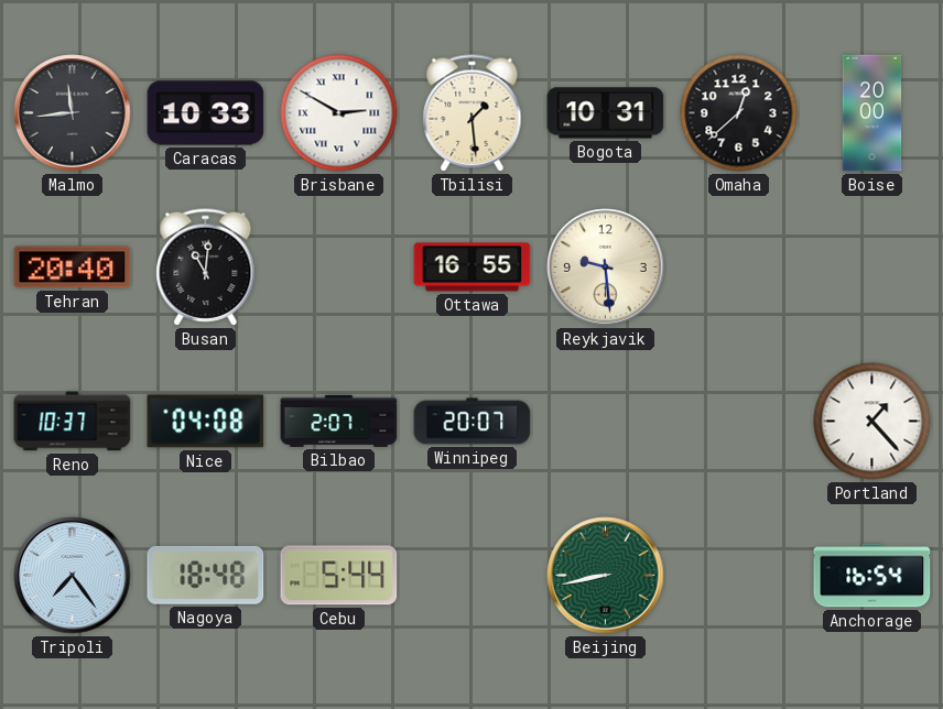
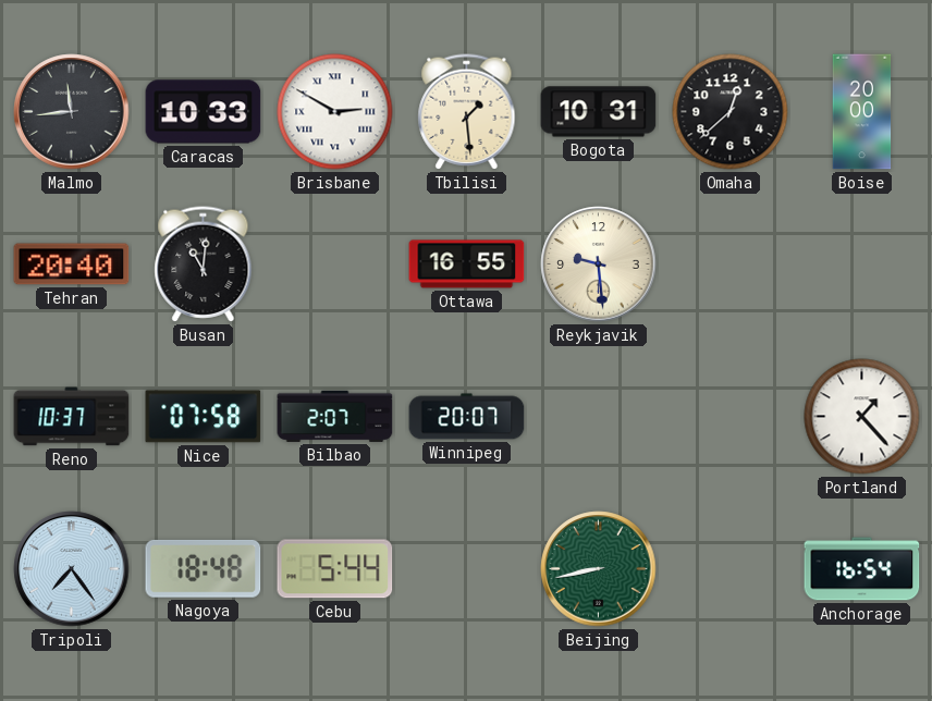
Nice: 04:08 -> 07:58
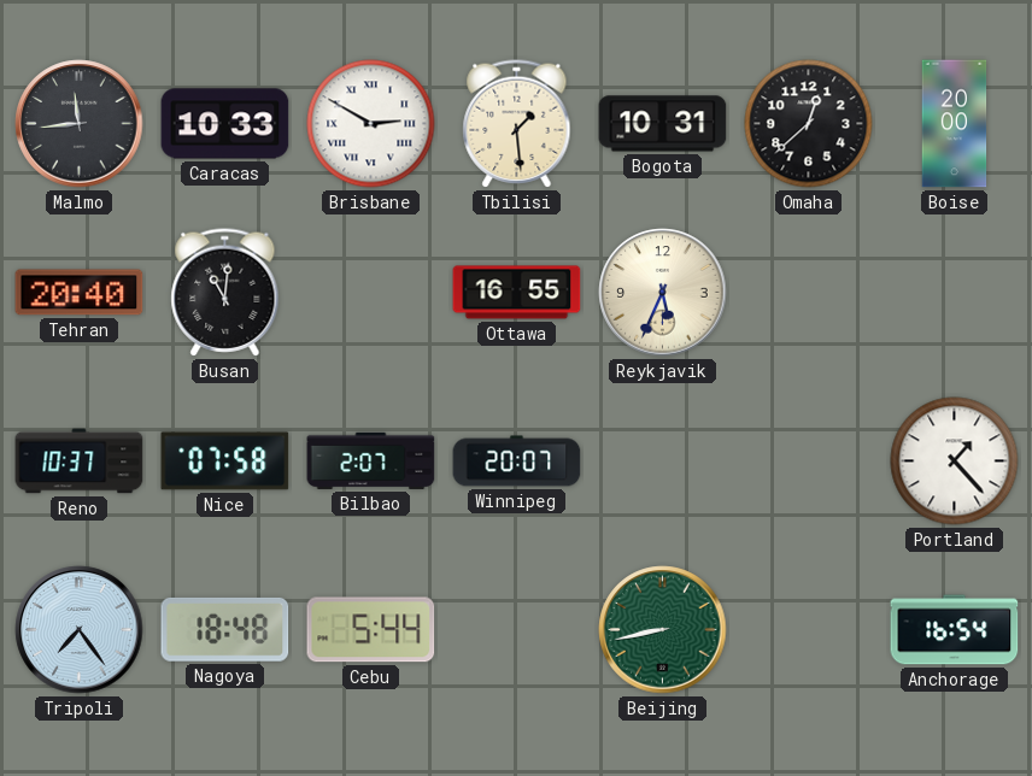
Reykjavik: 9:29 -> 5:34
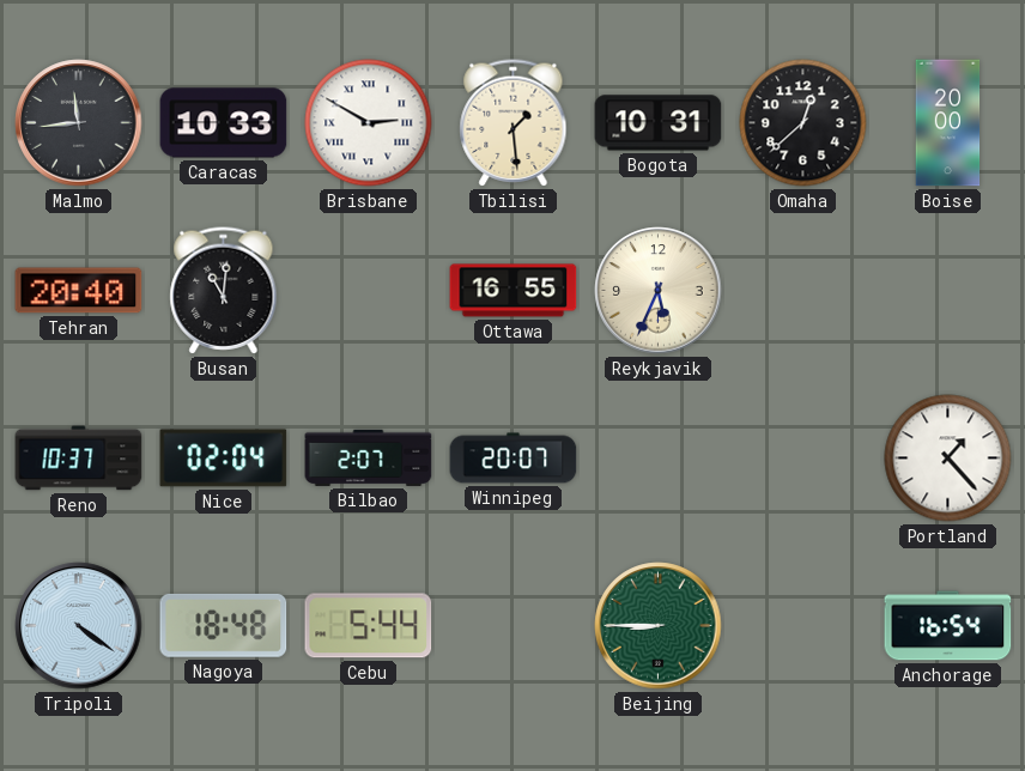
Nice: 07:58 -> 02:04
Tripoli: 7:24 -> 4:21
Beijing: 8:43 -> 8:45
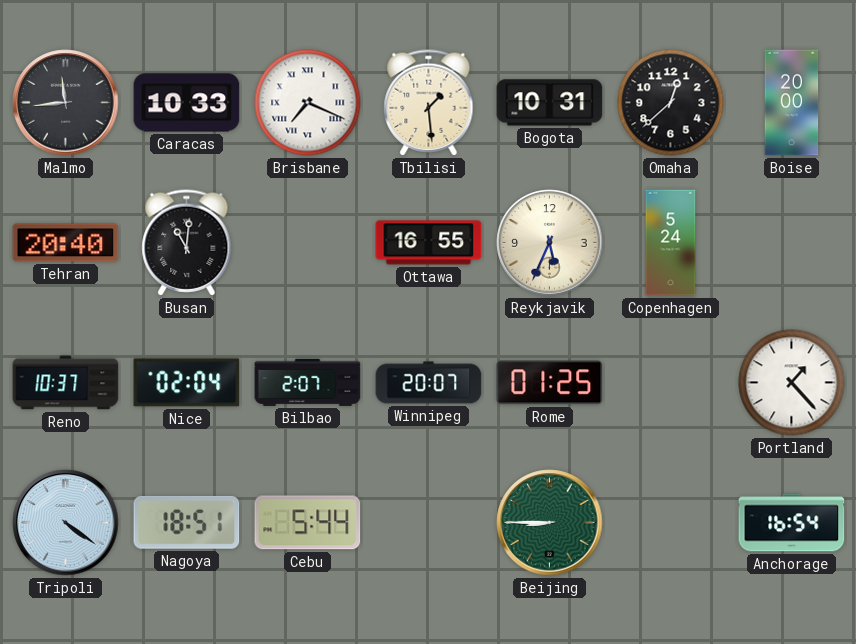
Brisbane: 2:50 -> 7:19
Copenhagen: none -> 5:24
Rome: none -> 01:25
Nagoya: 18:48 -> 18:51
